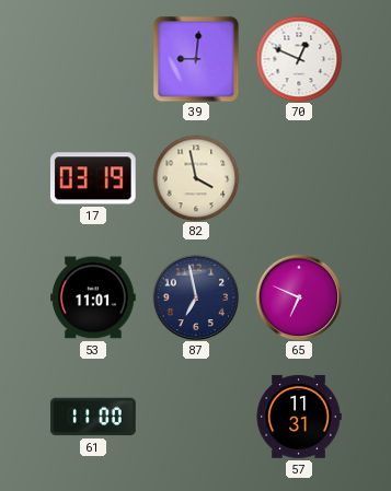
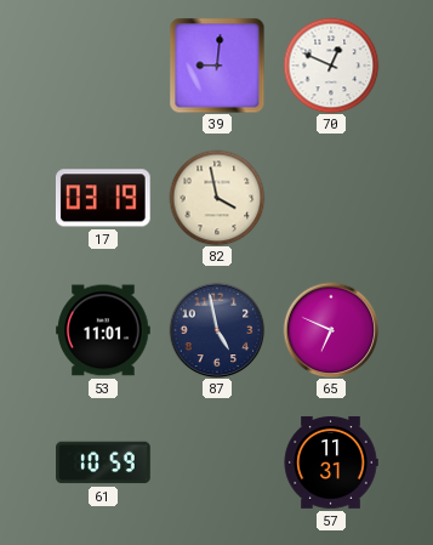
87: 6:58 -> 4:58
61: 11:00 -> 10:59
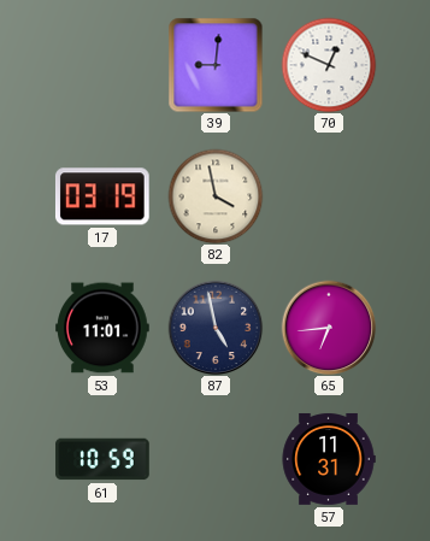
65: 6:49 -> 6:44
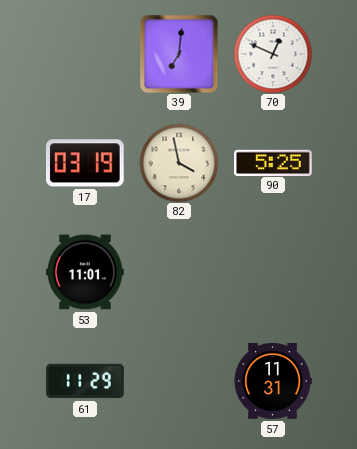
39: 9:01 -> 7:01
90: none -> 5:25
87: 4:58 -> none
65: 6:44 -> none
61: 10:59 -> 11:29
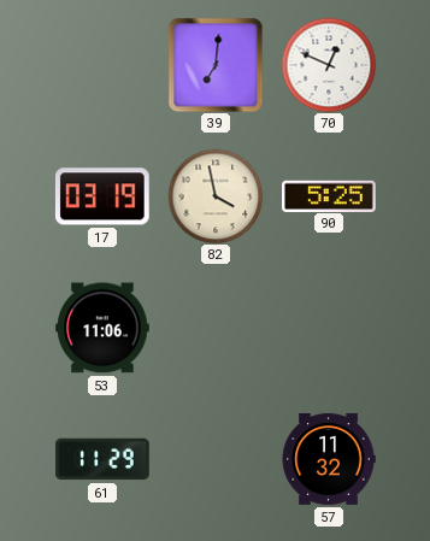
53: 11:01 -> 11:06
57: 11:31 -> 11:32
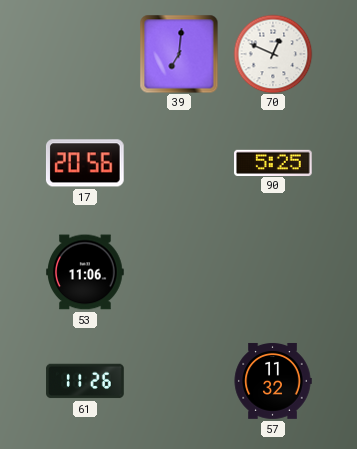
17: 03:19 -> 20:56
82: 3:58 -> none
61: 11:29 -> 11:26
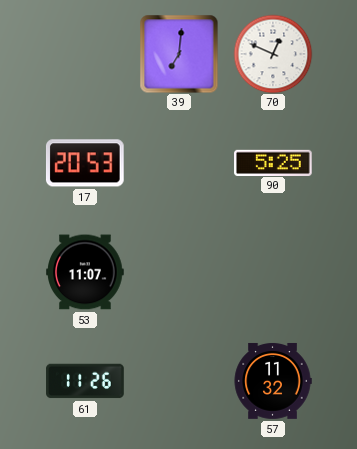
17: 20:56 -> 20:53
53: 11:06 -> 11:07
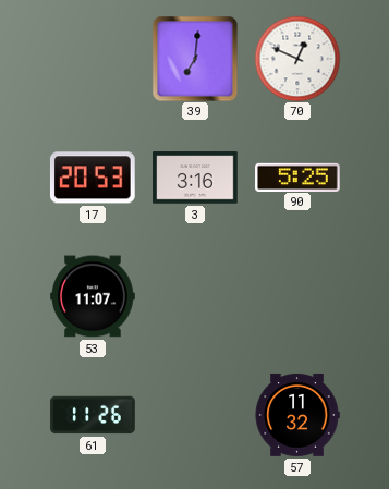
3: none -> 3:16
